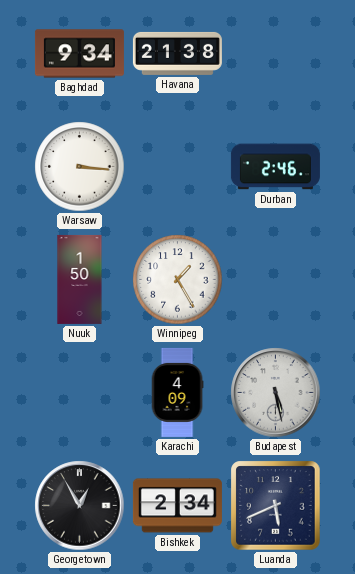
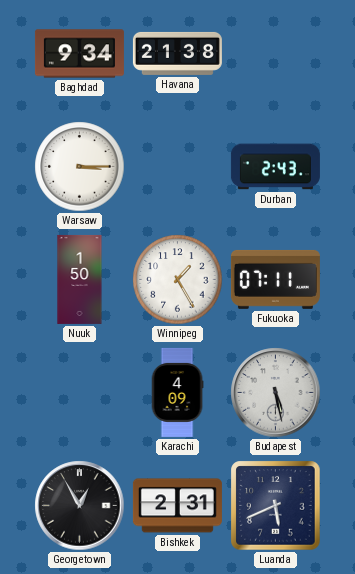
Warsaw: 3:16 -> 3:15
Durban: 2:46 -> 2:43
Fukuoka: none -> 07:11
Bishkek: 2:34 -> 2:31
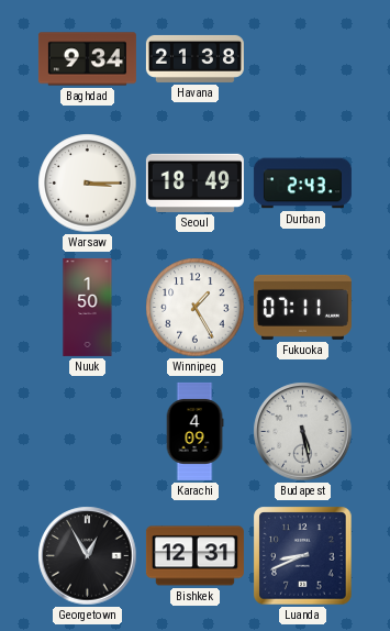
Seoul: none -> 18:49
Bishkek: 2:31 -> 12:31
Luanda: 5:41 -> 8:41
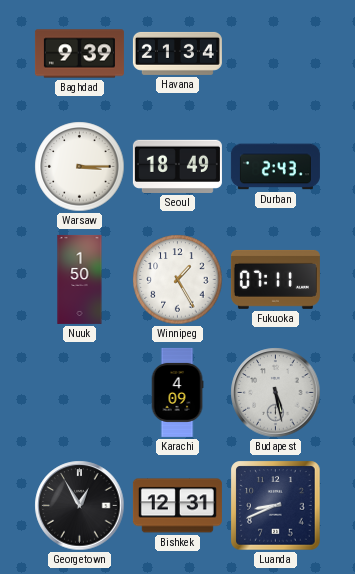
Baghdad: 9:34 -> 9:39
Havana: 21:38 -> 21:34
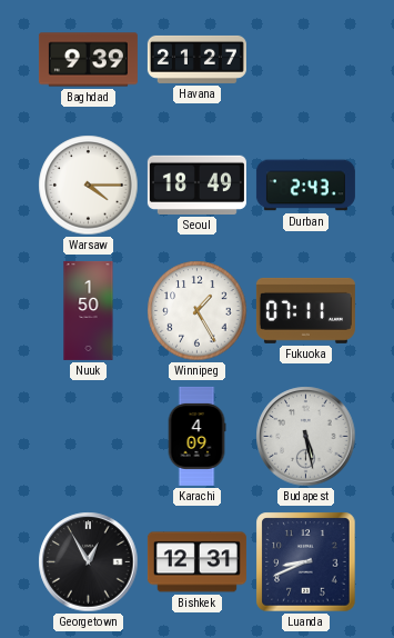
Havana: 21:34 -> 21:27
Warsaw: 3:15 -> 4:15
